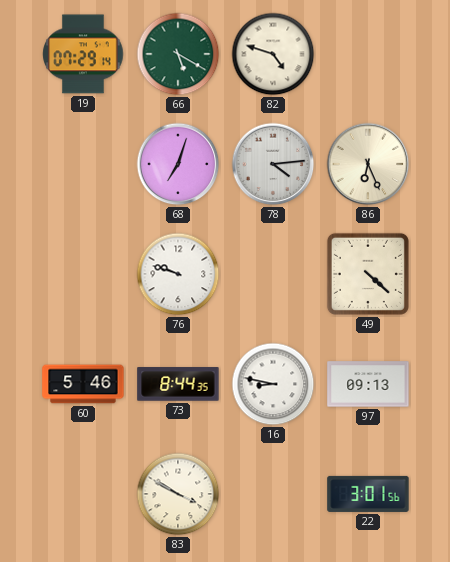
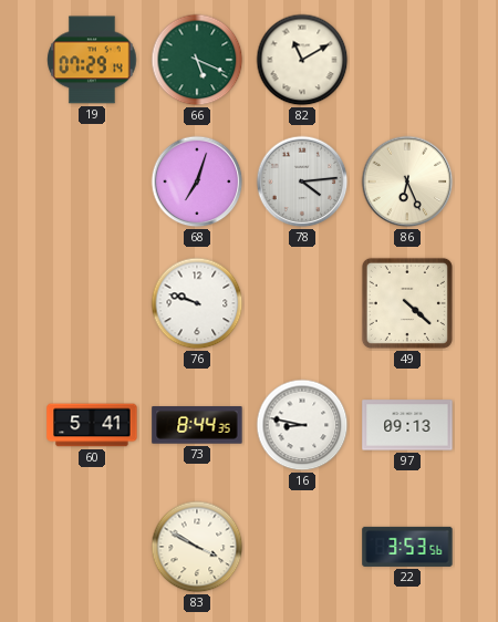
66: 5:20 -> 5:19
82: 4:48 -> 11:10
60: 5:46 -> 5:41
22: 3:01 -> 3:53
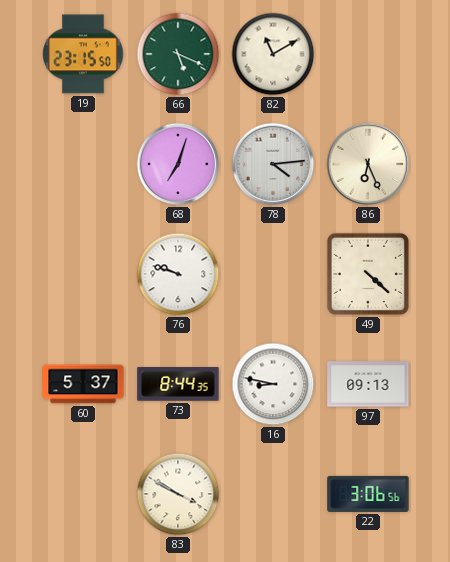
19: 07:29 -> 23:15
60: 5:41 -> 5:37
22: 3:53 -> 3:06
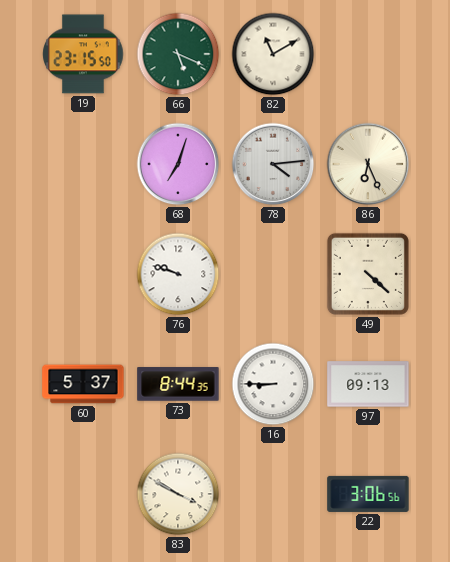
16: 8:47 -> 8:45
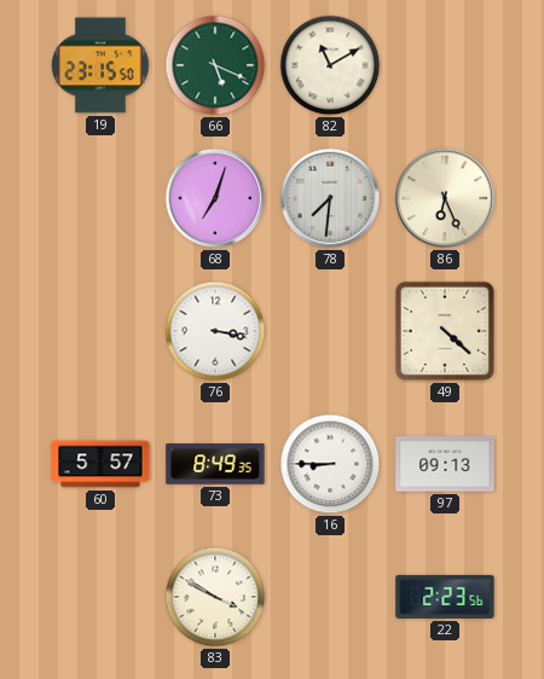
78: 4:14 -> 7:31
76: 9:48 -> 3:17
60: 5:37 -> 5:57
73: 8:44 -> 8:49
22: 3:06 -> 2:23
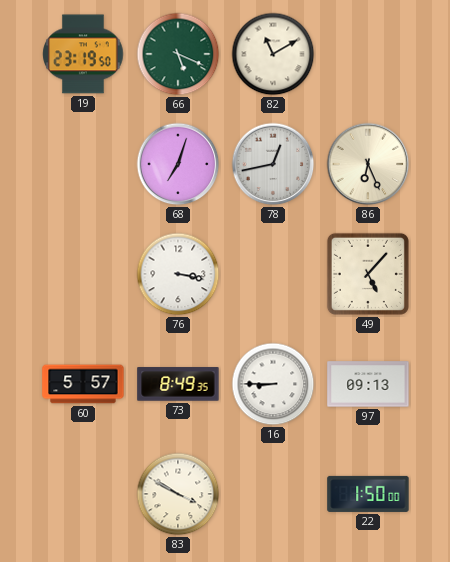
19: 23:15 -> 23:19
78: 7:31 -> 12:43
49: 4:22 -> 5:07
22: 2:23 -> 1:50
